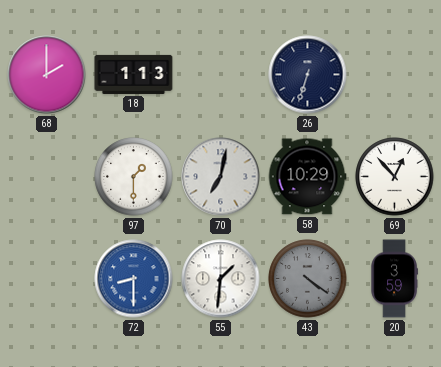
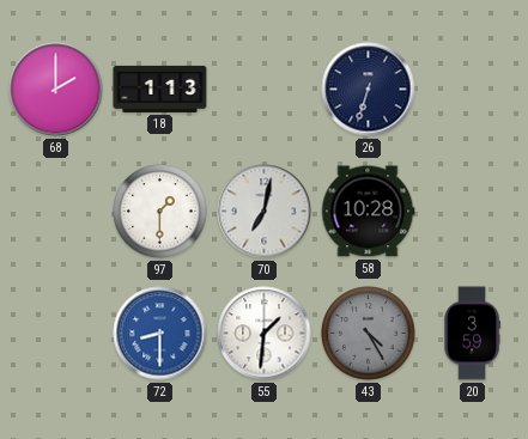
58: 10:29 -> 10:28
69: 12:53 -> none
43: 4:21 -> 4:25
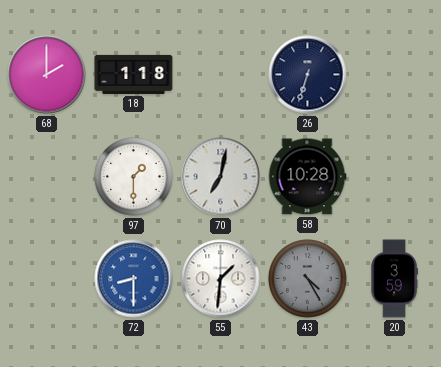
18: 1:13 -> 1:18
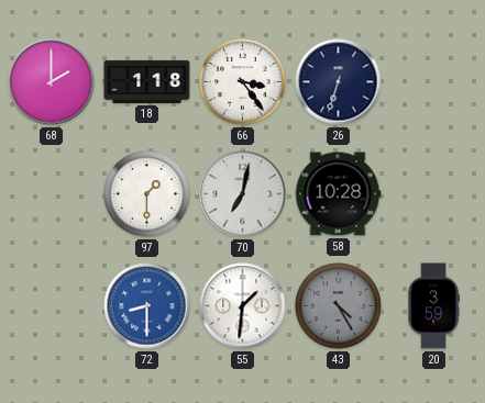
66: none -> 3:24
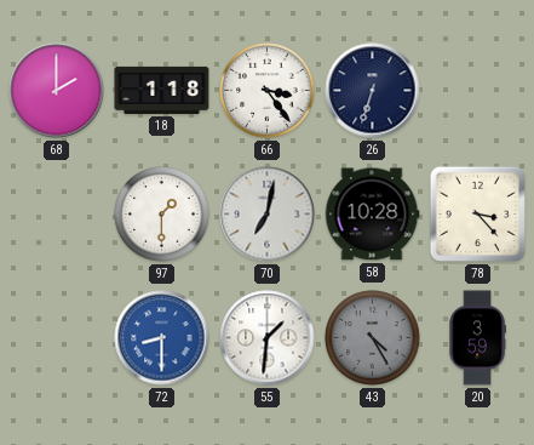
78: none -> 3:23
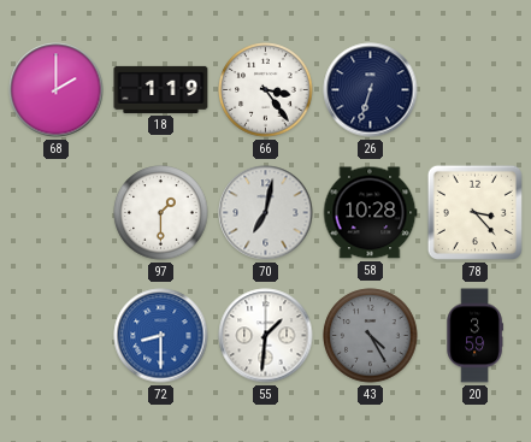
18: 1:18 -> 1:19
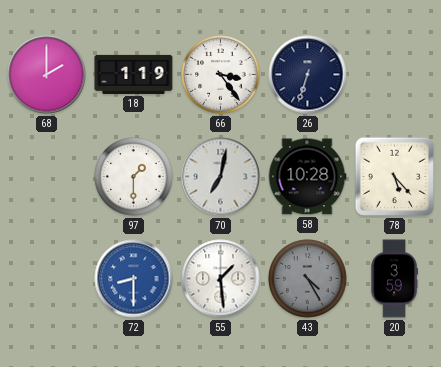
78: 3:23 -> 5:23
55: 1:31 -> 1:29
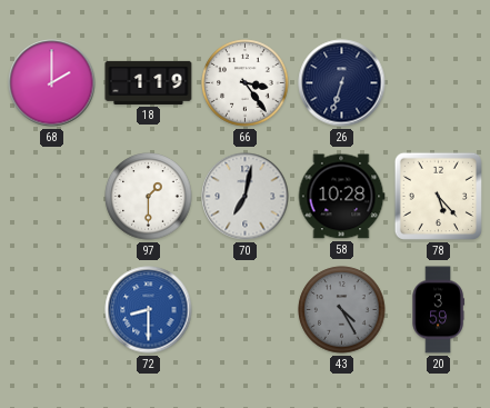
55: 1:29 -> none
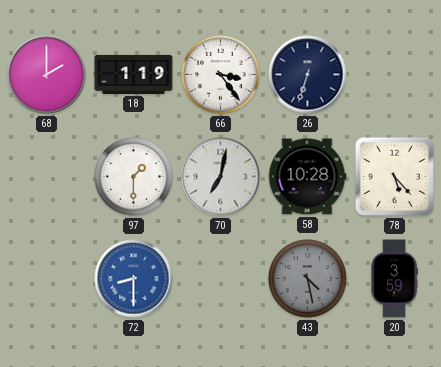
43: 4:25 -> 4:28
